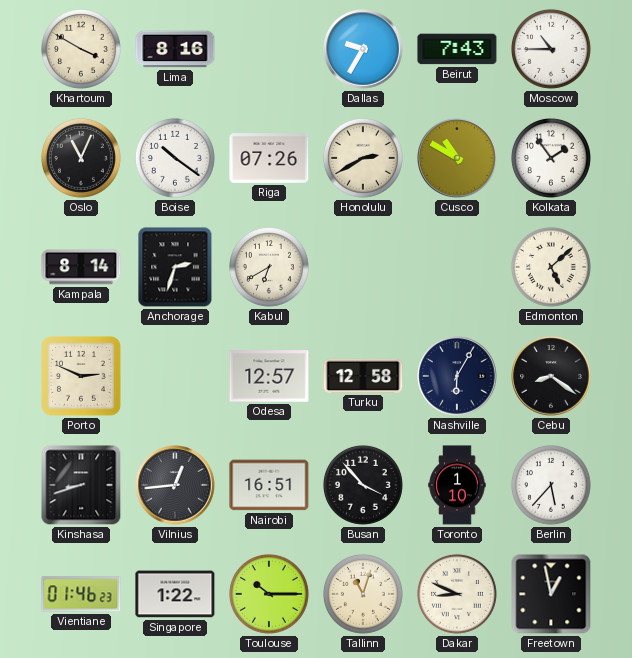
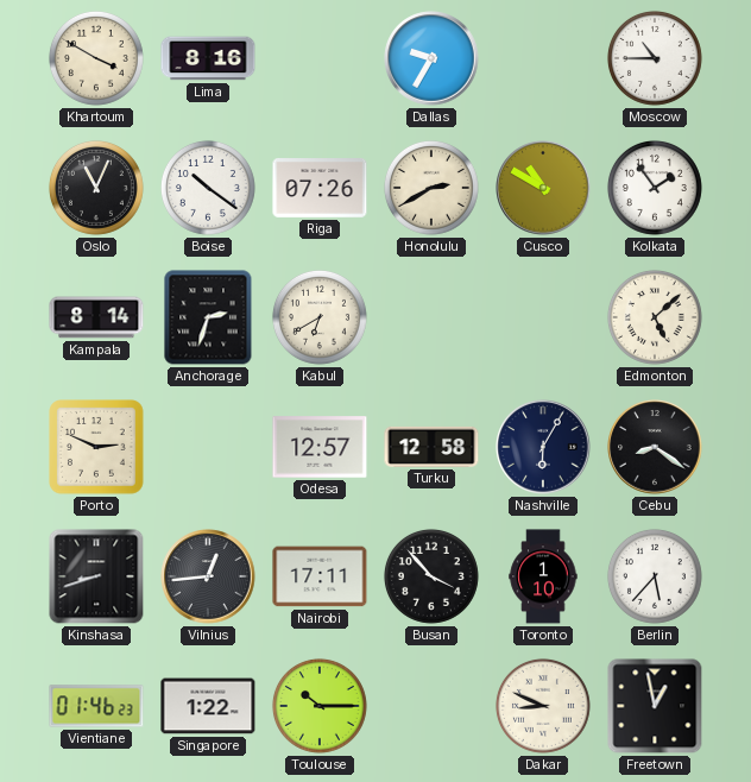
Beirut: 7:43 -> none
Nairobi: 16:51 -> 17:11
Tallinn: 11:03 -> none
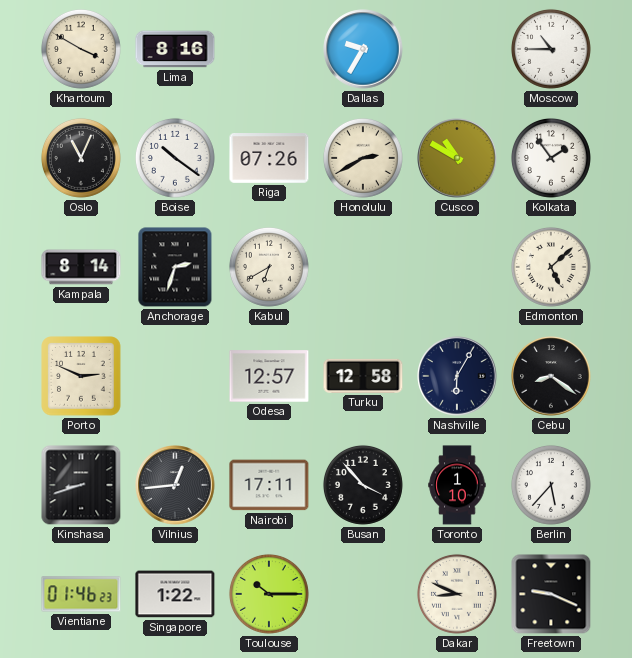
Freetown: 12:58 -> 9:19
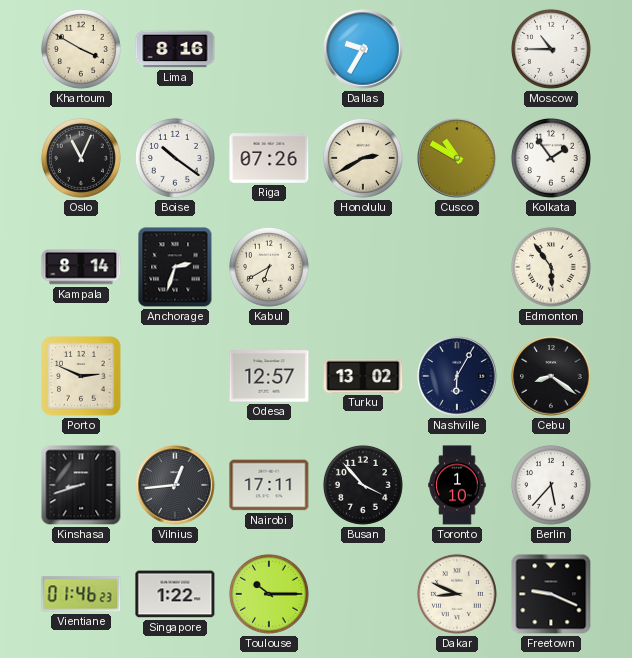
Edmonton: 5:08 -> 5:54
Turku: 12:58 -> 13:02
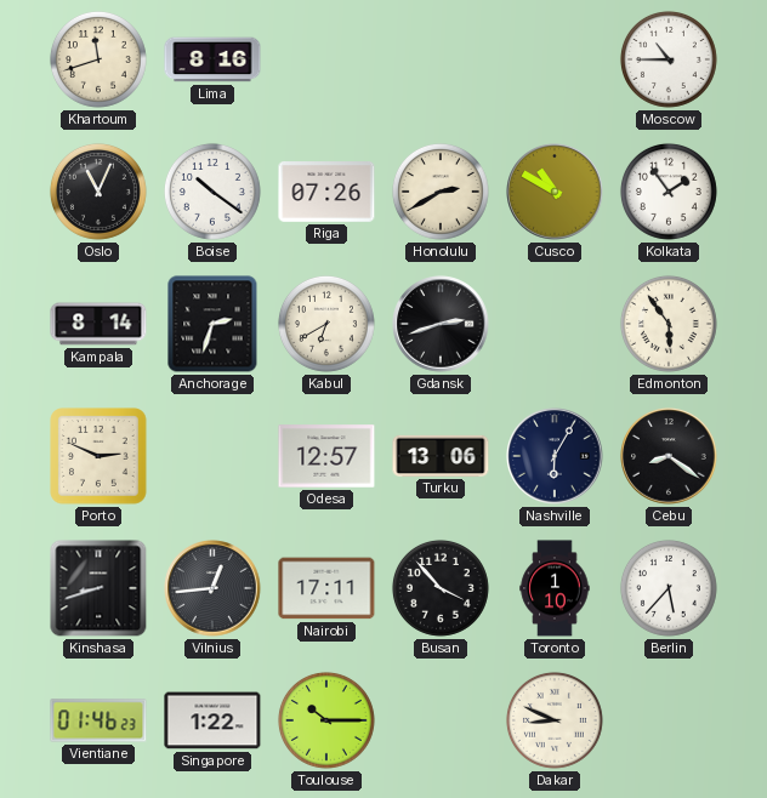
Khartoum: 3:50 -> 11:42
Dallas: 9:35 -> none
Gdansk: none -> 2:42
Turku: 13:02 -> 13:06
Freetown: 9:19 -> none
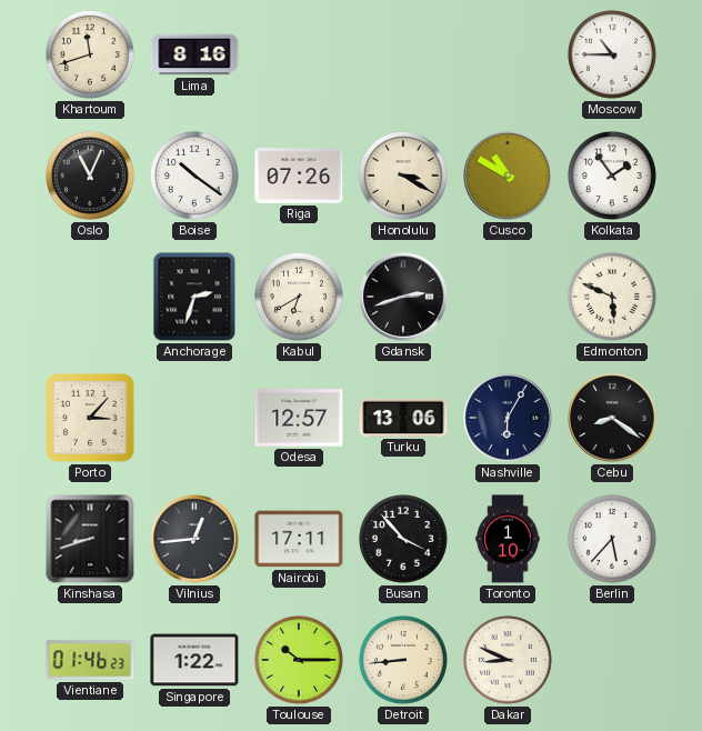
Honolulu: 2:40 -> 3:20
Kampala: 8:14 -> none
Edmonton: 5:54 -> 5:49
Porto: 2:49 -> 3:07
Detroit: none -> 8:44
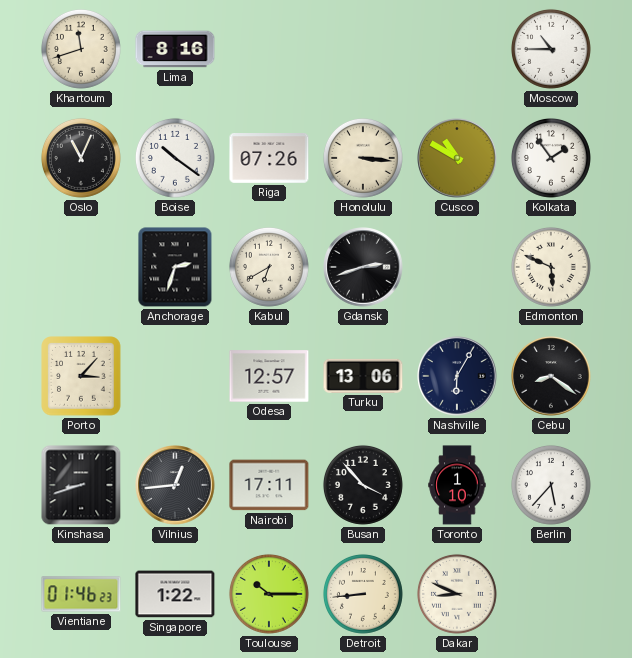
Honolulu: 3:20 -> 3:16
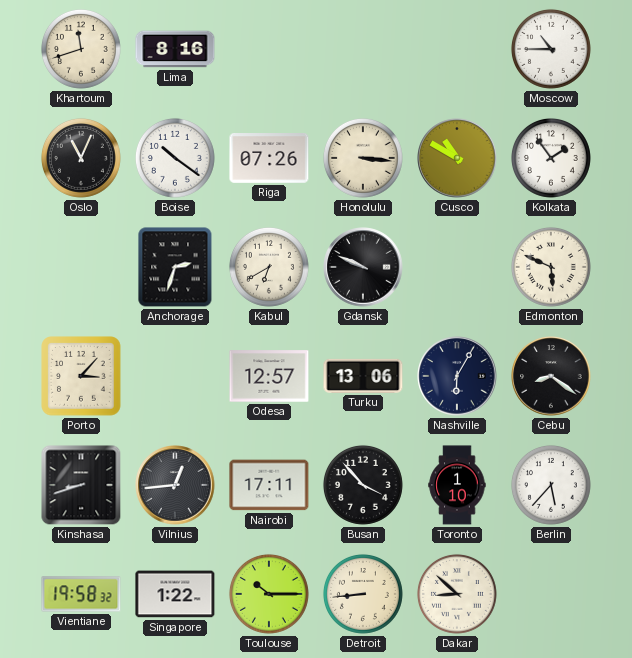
Gdansk: 2:42 -> 9:49
Vientiane: 01:46 -> 19:58
Dakar: 8:49 -> 8:52
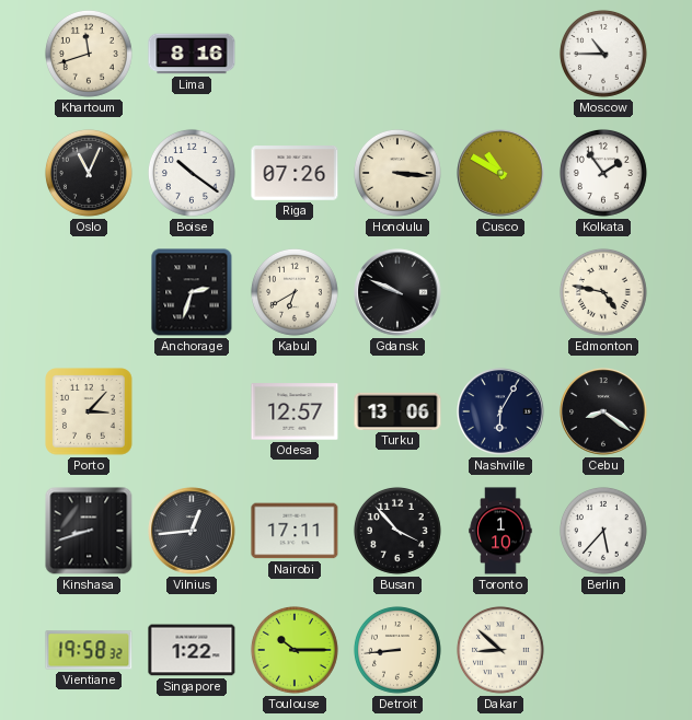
Edmonton: 5:49 -> 4:47
